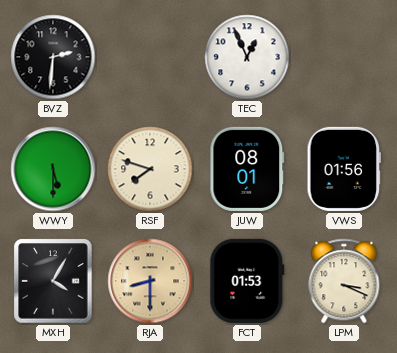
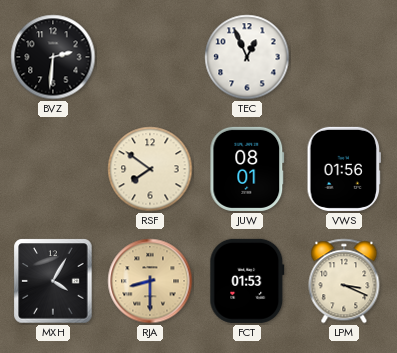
WWY: 5:30 -> none
RSF: 7:48 -> 7:51
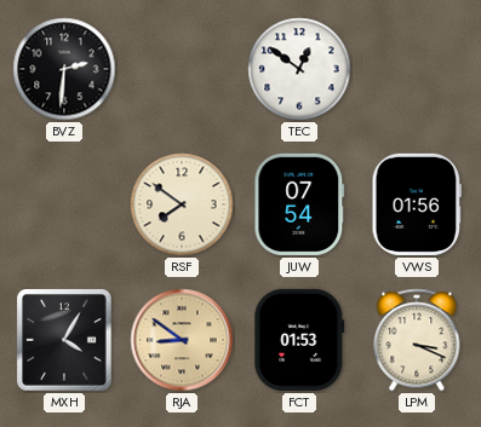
TEC: 12:56 -> 12:51
JUW: 08:01 -> 07:54
RJA: 8:30 -> 8:51
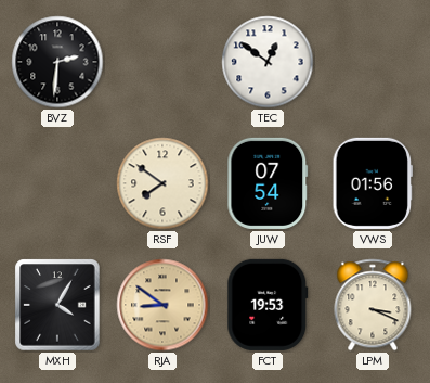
FCT: 01:53 -> 19:53
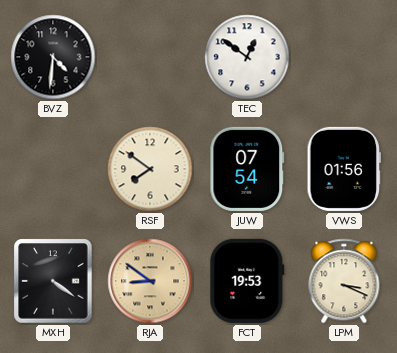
BVZ: 2:31 -> 4:31
MXH: 4:05 -> 4:21
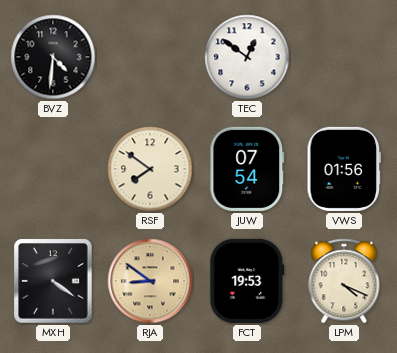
LPM: 3:19 -> 4:19
